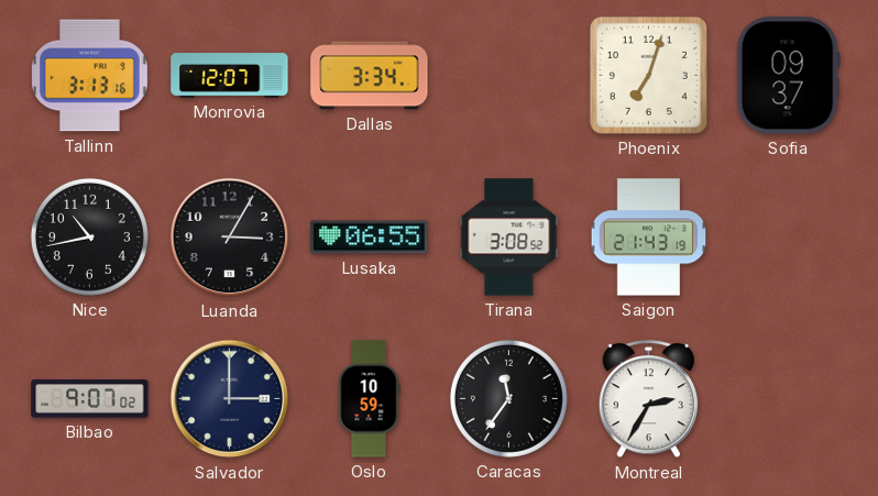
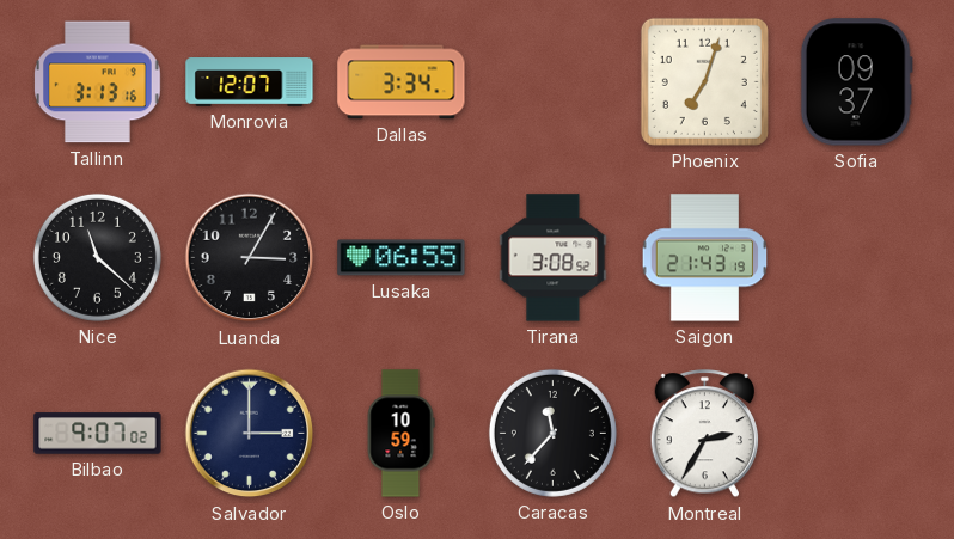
Nice: 10:43 -> 11:22
Caracas: 11:36 -> 11:37
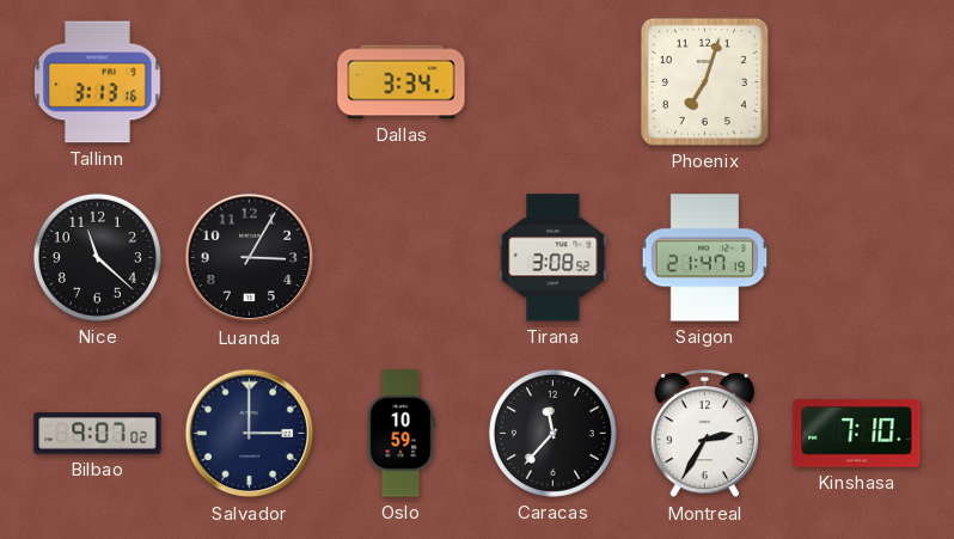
Monrovia: 12:07 -> none
Sofia: 09:37 -> none
Lusaka: 06:55 -> none
Saigon: 21:43 -> 21:47
Kinshasa: none -> 7:10
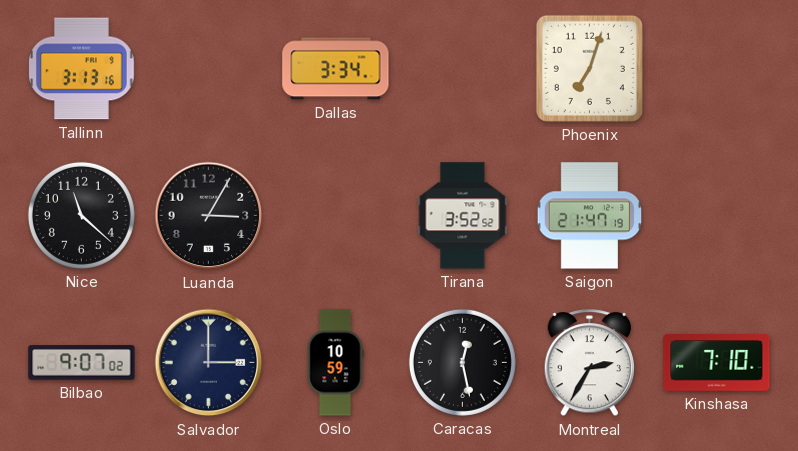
Tirana: 3:08 -> 3:52
Caracas: 11:37 -> 12:28
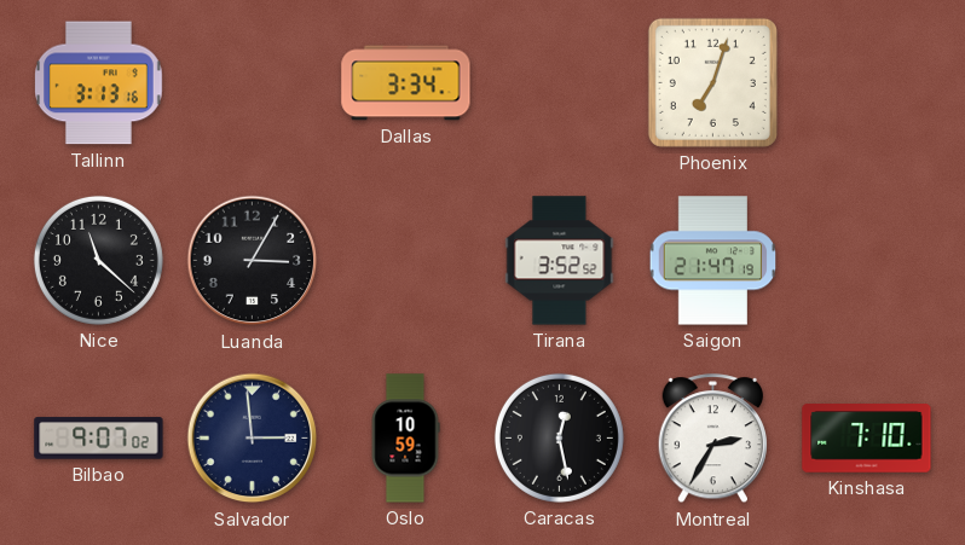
Salvador: 3:00 -> 2:59
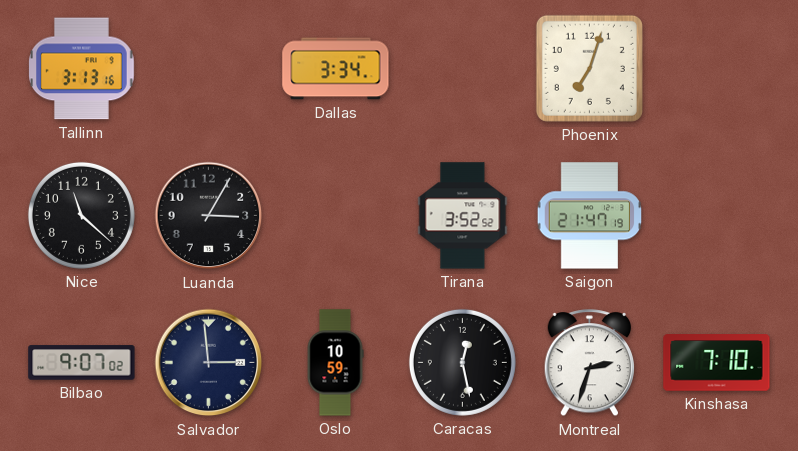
Montreal: 2:35 -> 2:33
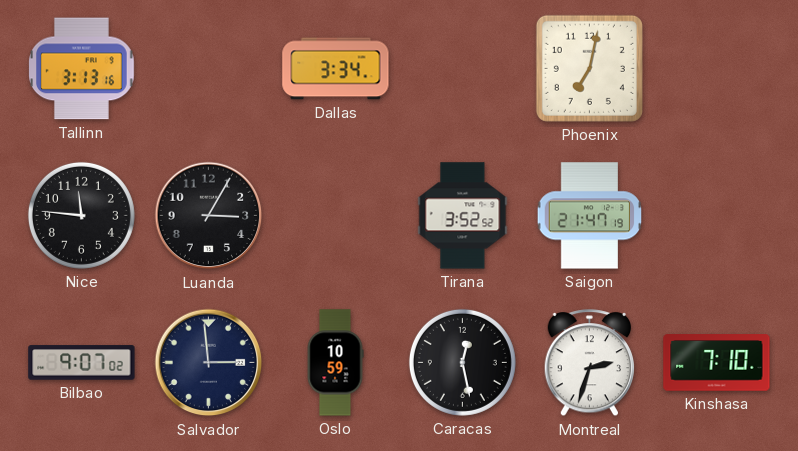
Phoenix: 7:03 -> 7:02
Nice: 11:22 -> 11:46
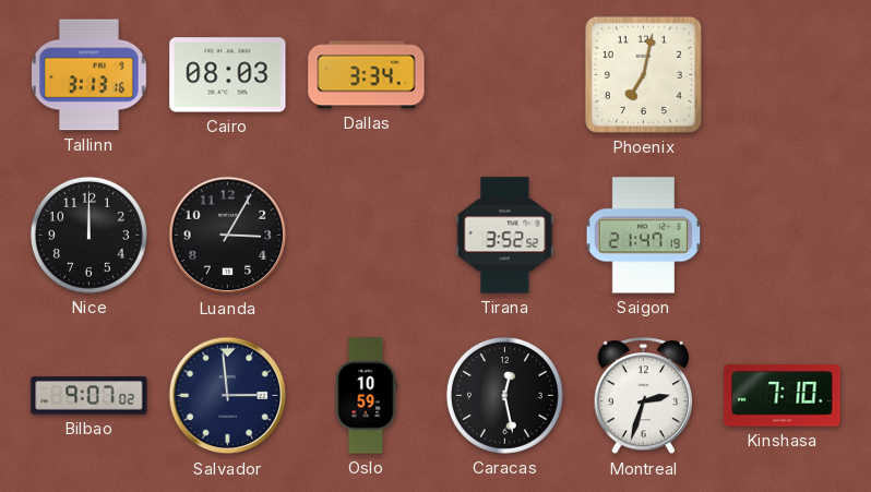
Cairo: none -> 08:03
Nice: 11:46 -> 12:00
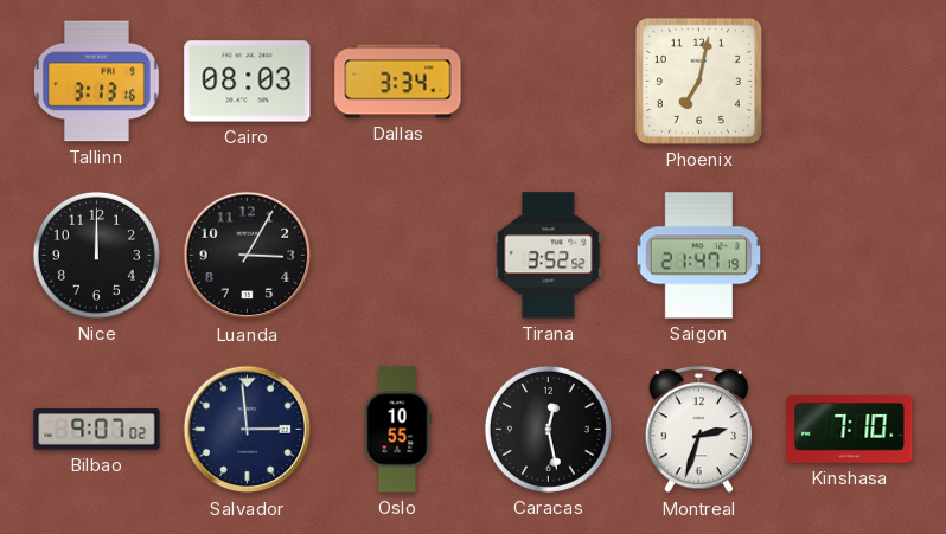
Oslo: 10:59 -> 10:55
